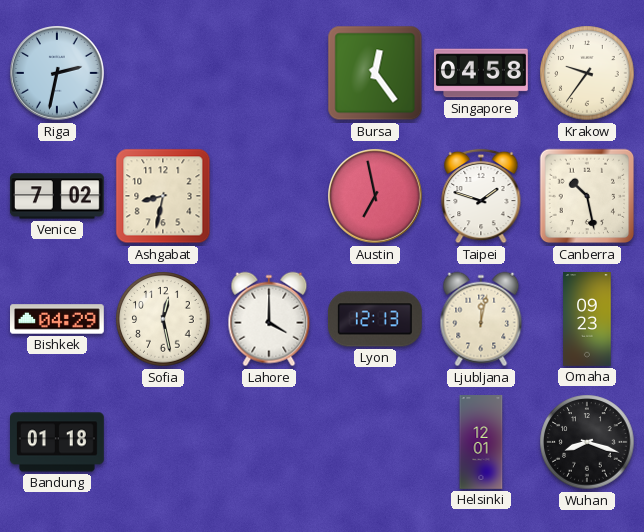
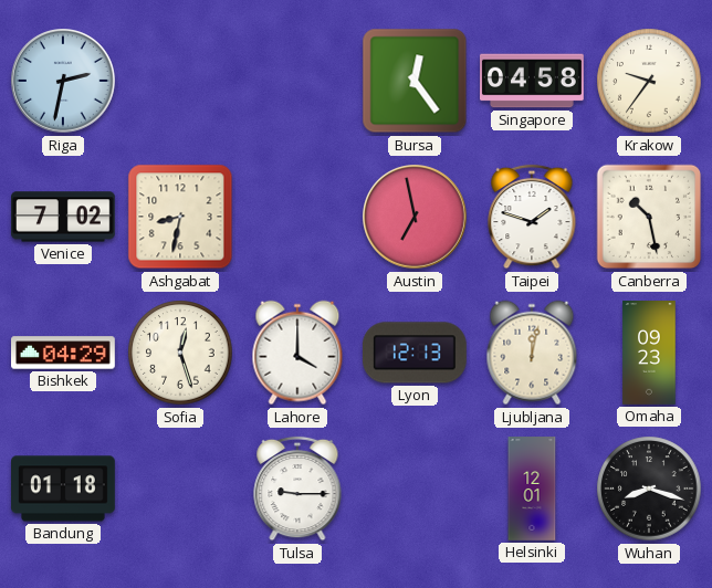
Sofia: 12:28 -> 12:27
Tulsa: none -> 9:15
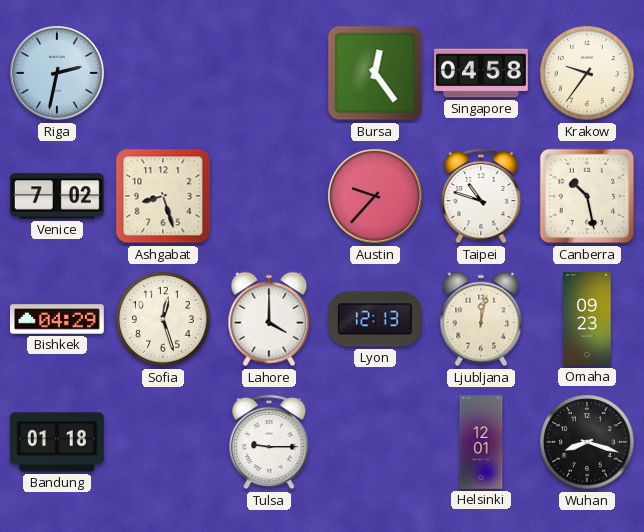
Ashgabat: 8:32 -> 8:27
Austin: 6:58 -> 9:37
Taipei: 1:48 -> 10:48
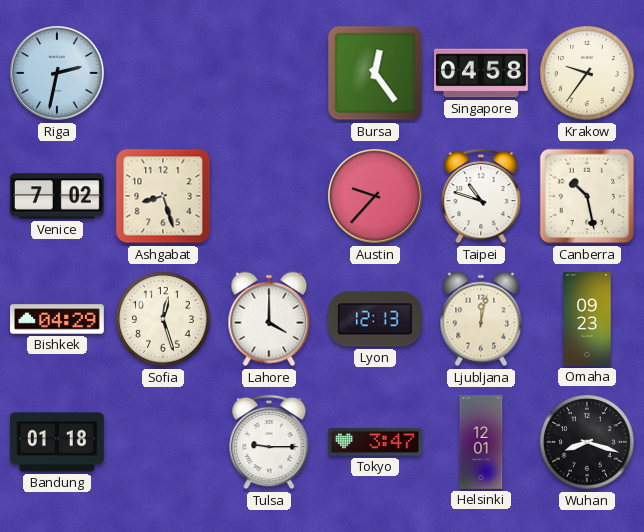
Tokyo: none -> 3:47
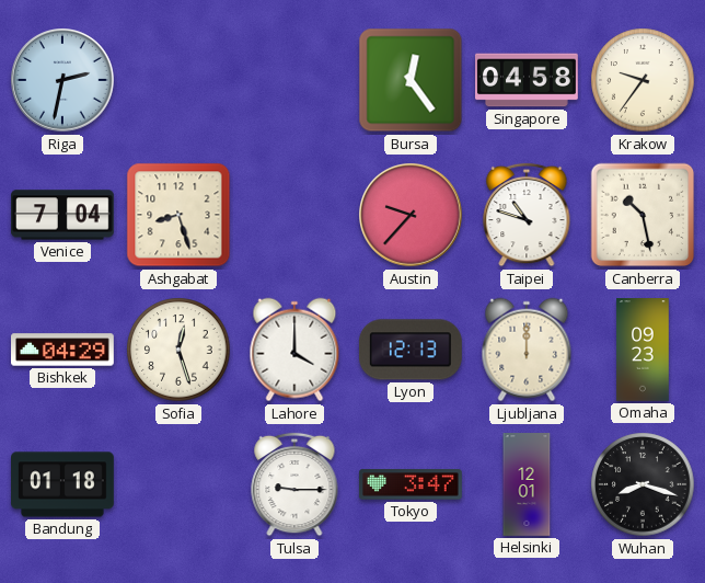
Venice: 7:02 -> 7:04
Ljubljana: 12:02 -> 12:00
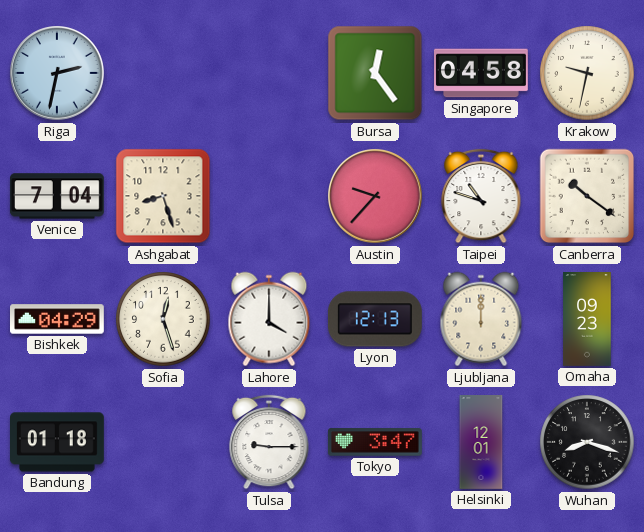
Krakow: 9:36 -> 9:32
Canberra: 10:28 -> 10:21
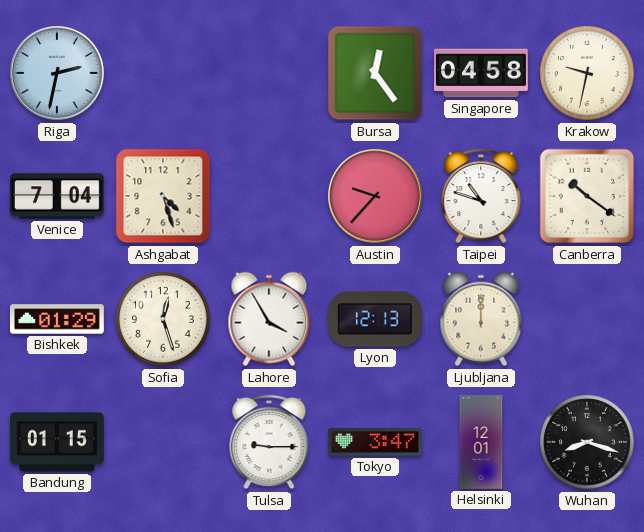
Ashgabat: 8:27 -> 4:27
Bishkek: 04:29 -> 01:29
Lahore: 4:00 -> 3:55
Omaha: 09:23 -> none
Bandung: 01:18 -> 01:15
